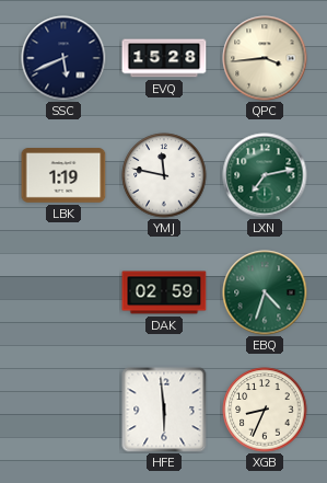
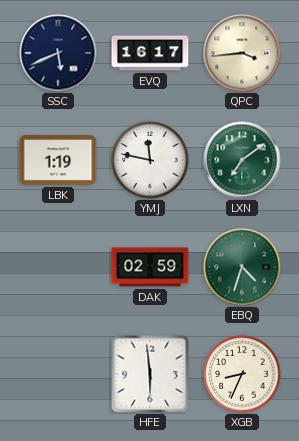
EVQ: 15:28 -> 16:17
LXN: 7:13 -> 7:09
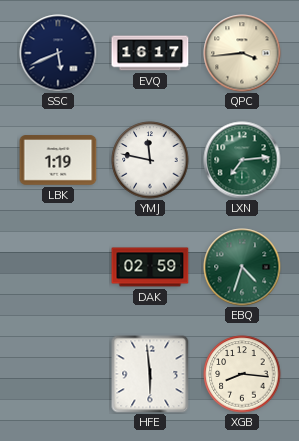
LXN: 7:09 -> 7:14
XGB: 8:34 -> 8:16
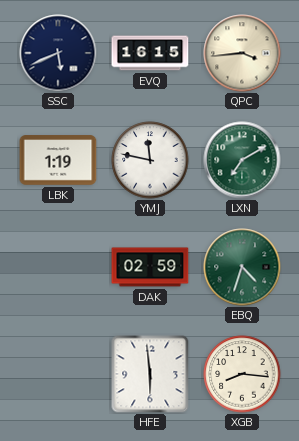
EVQ: 16:17 -> 16:15
LXN: 7:14 -> 7:10
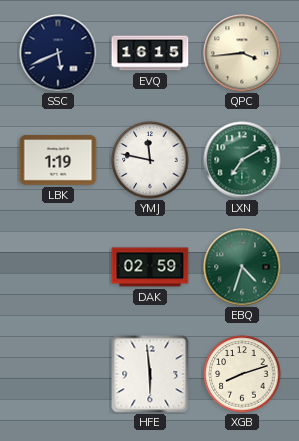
XGB: 8:16 -> 8:12
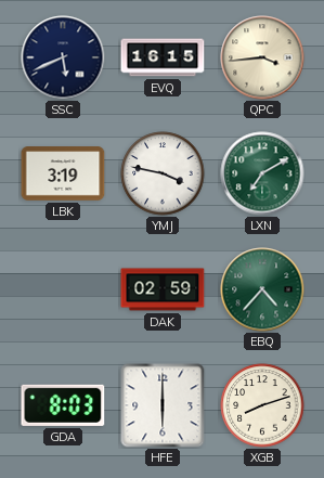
LBK: 1:19 -> 3:19
YMJ: 11:47 -> 3:47
EBQ: 4:33 -> 4:37
GDA: none -> 8:03
HFE: 5:59 -> 6:00
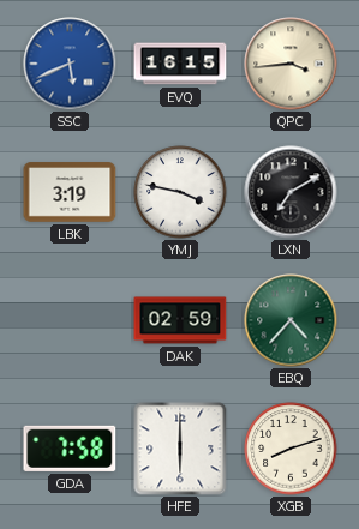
SSC dial: navy -> blue
LXN dial: green -> black
GDA: 8:03 -> 7:58
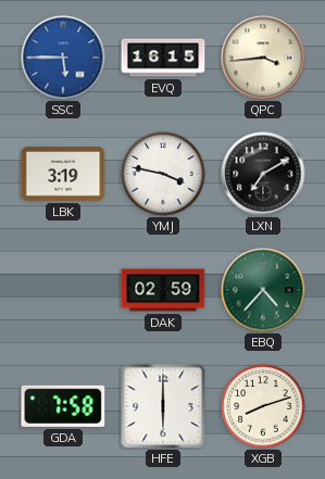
SSC: 5:41 -> 5:45
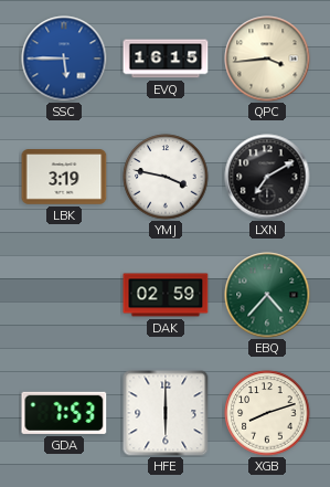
GDA: 7:58 -> 7:53
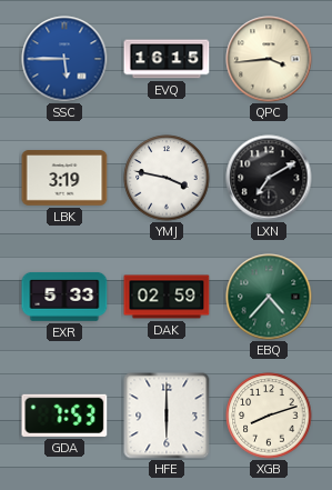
EXR: none -> 5:33
